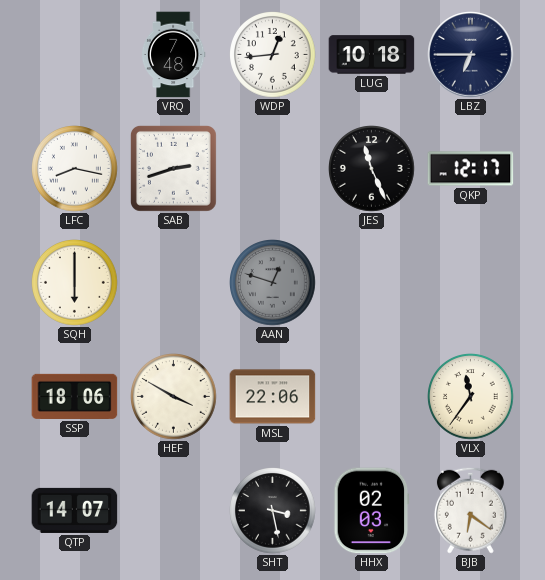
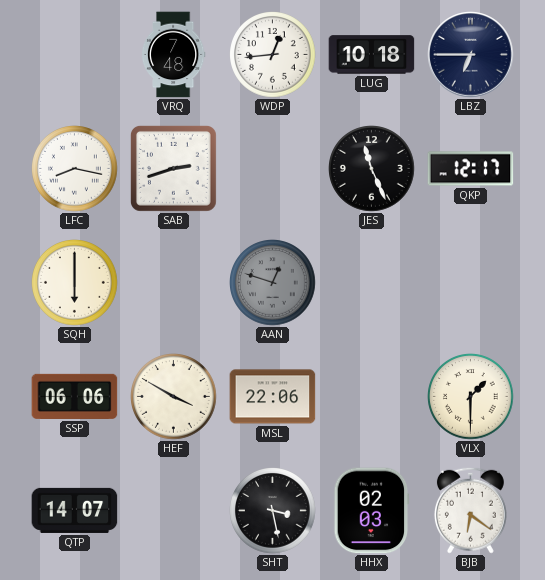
SSP: 18:06 -> 06:06
VLX: 11:36 -> 1:30
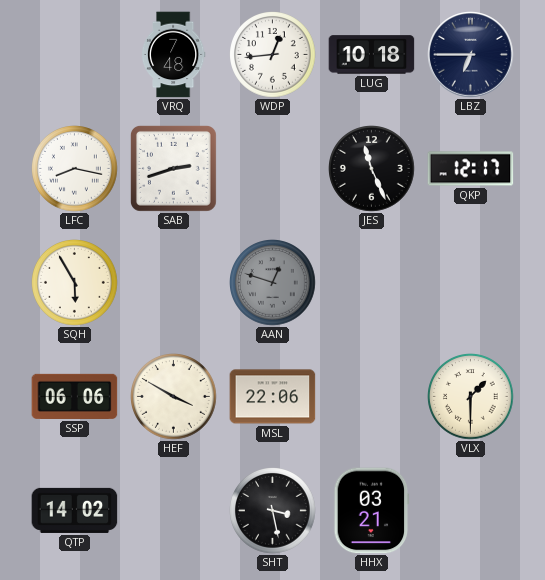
SQH: 6:00 -> 5:55
QTP: 14:07 -> 14:02
HHX: 02:03 -> 03:21
BJB: 6:21 -> none
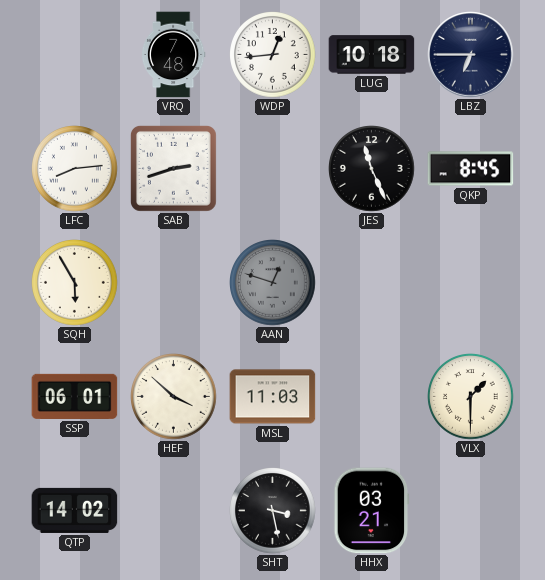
LFC: 8:17 -> 8:14
QKP: 12:17 -> 8:45
SSP: 06:06 -> 06:01
HEF: 3:50 -> 3:52
MSL: 22:06 -> 11:03
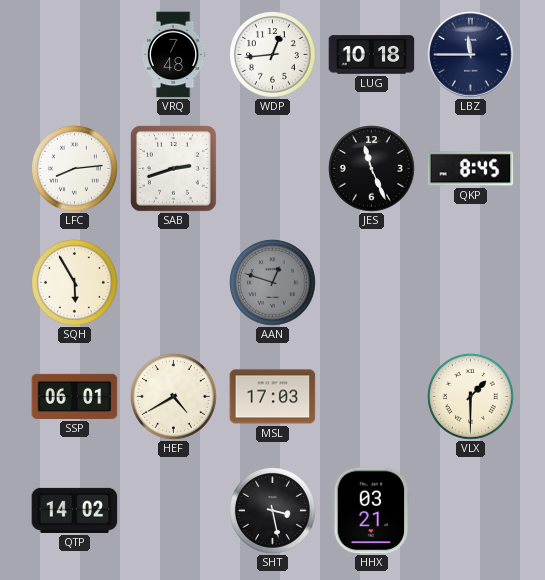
LBZ: 6:45 -> 11:45
HEF: 3:52 -> 4:40
MSL: 11:03 -> 17:03
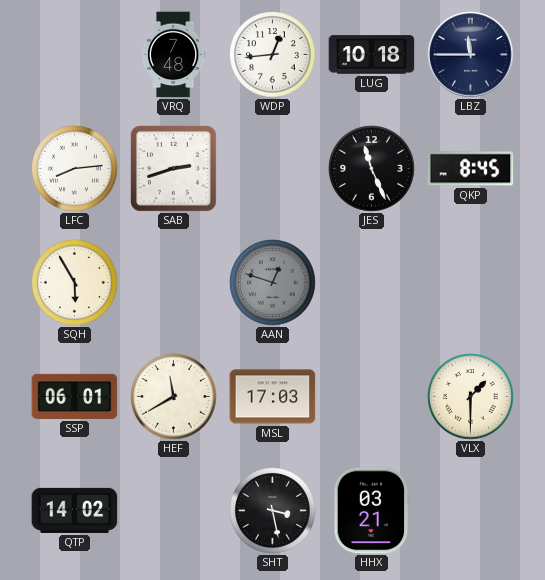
HEF: 4:40 -> 11:40
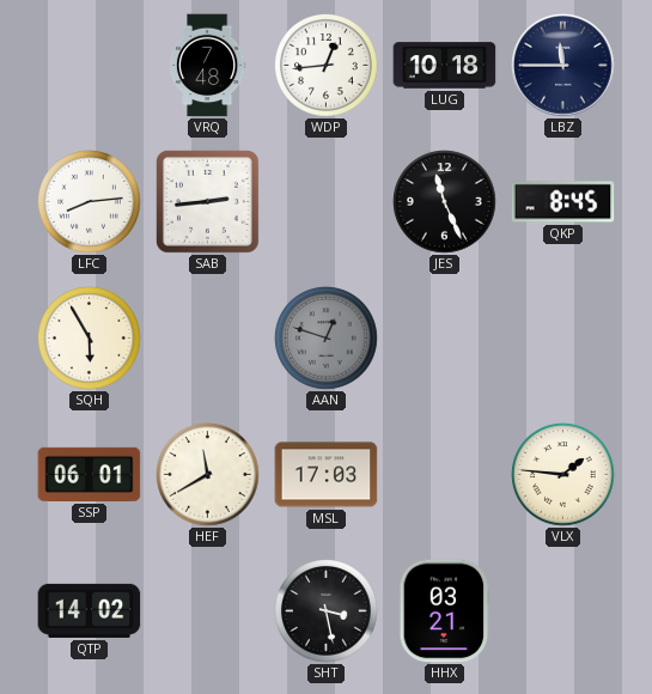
SAB: 2:42 -> 2:44
VLX: 1:30 -> 1:46
